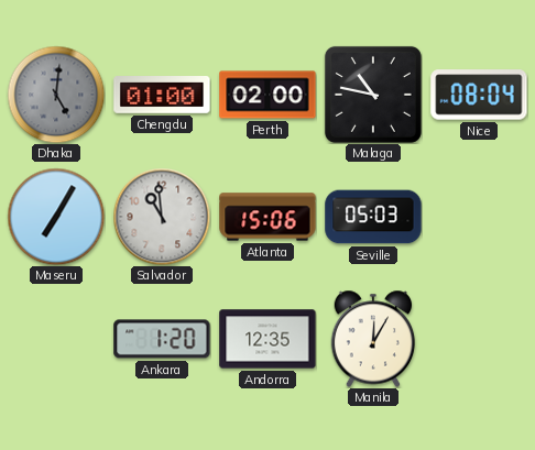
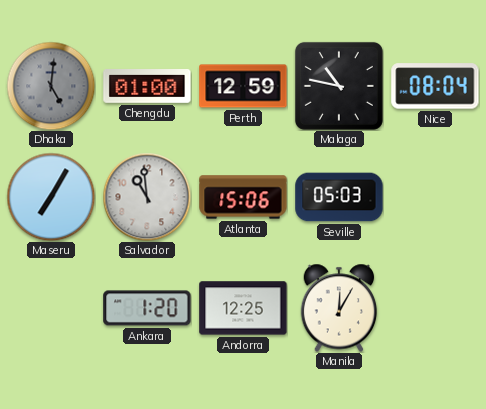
Perth: 02:00 -> 12:59
Andorra: 12:35 -> 12:25
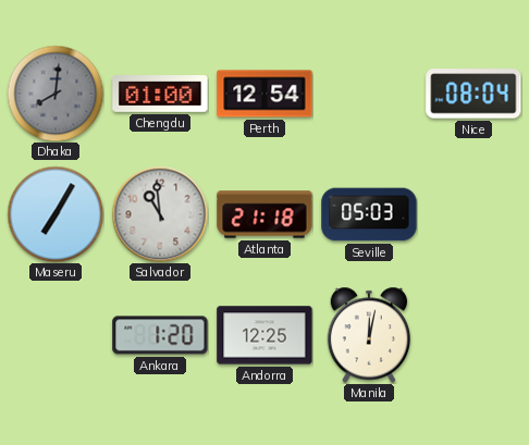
Dhaka: 5:01 -> 8:01
Perth: 12:59 -> 12:54
Malaga: 10:47 -> none
Atlanta: 15:06 -> 21:18
Manila: 12:05 -> 12:02
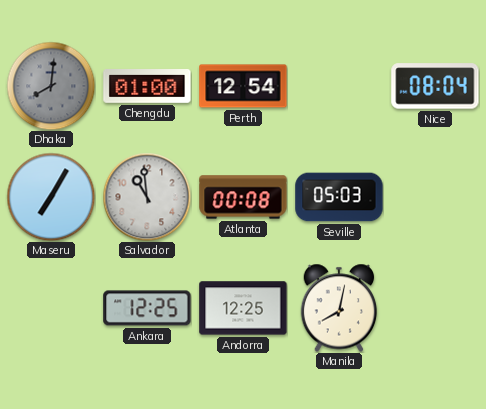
Atlanta: 21:18 -> 00:08
Ankara: 1:20 -> 12:25
Manila: 12:02 -> 8:02
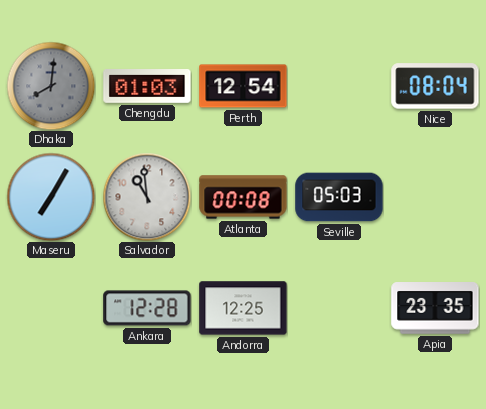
Chengdu: 01:00 -> 01:03
Ankara: 12:25 -> 12:28
Manila: 8:02 -> none
Apia: none -> 23:35
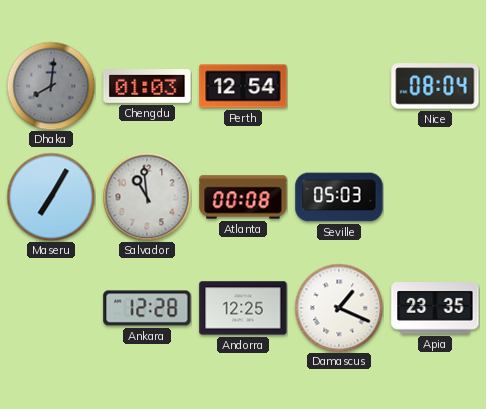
Damascus: none -> 1:19
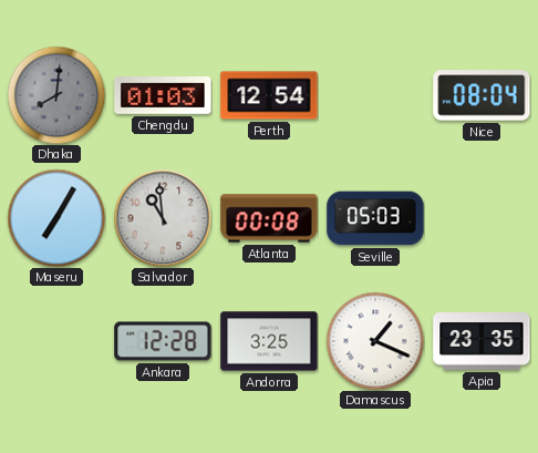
Andorra: 12:25 -> 3:25
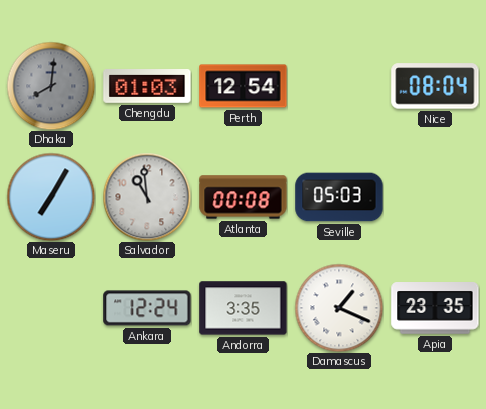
Ankara: 12:28 -> 12:24
Andorra: 3:25 -> 3:35
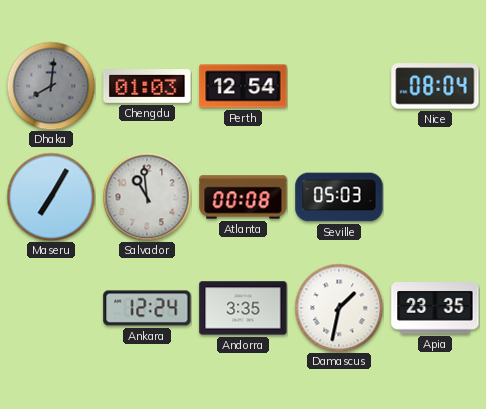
Damascus: 1:19 -> 1:32
